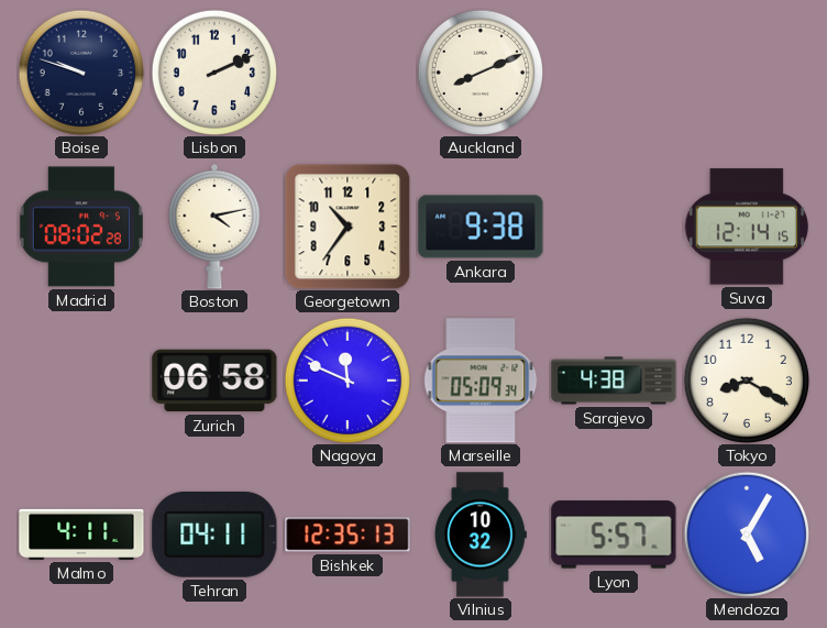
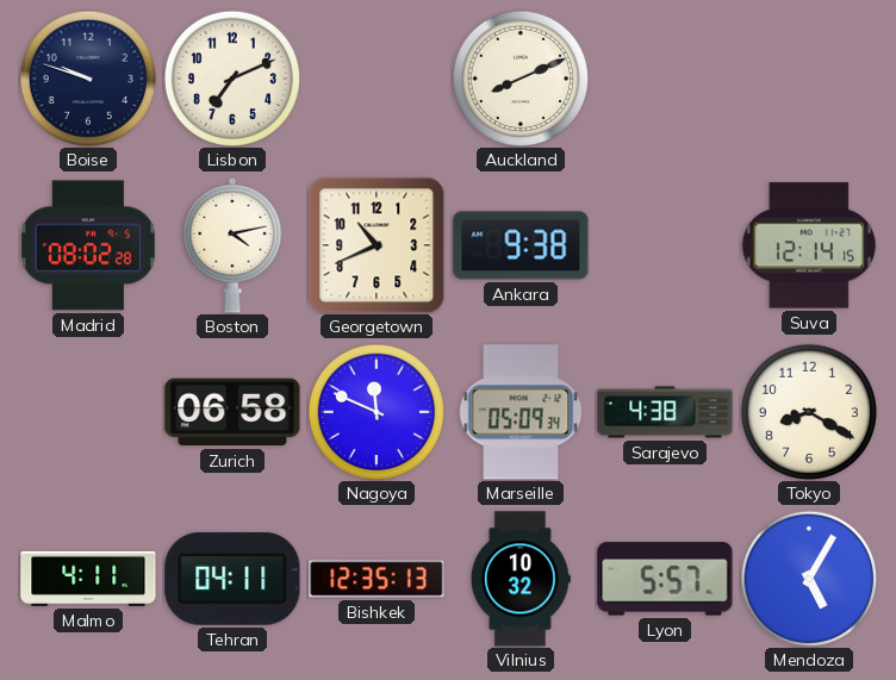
Lisbon: 2:11 -> 7:11
Georgetown: 10:36 -> 10:41
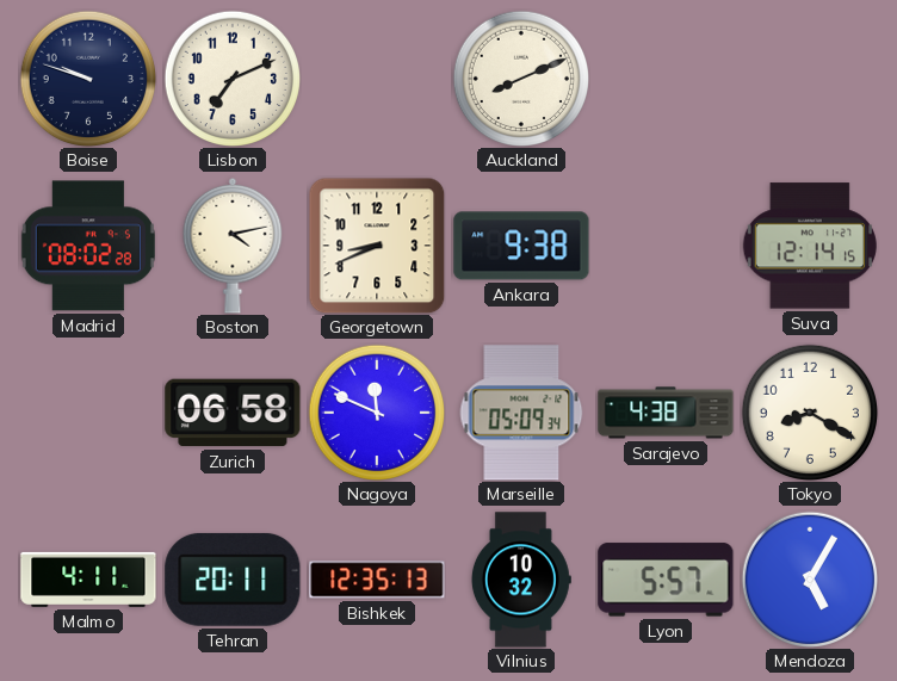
Georgetown: 10:41 -> 8:41
Tehran: 04:11 -> 20:11
